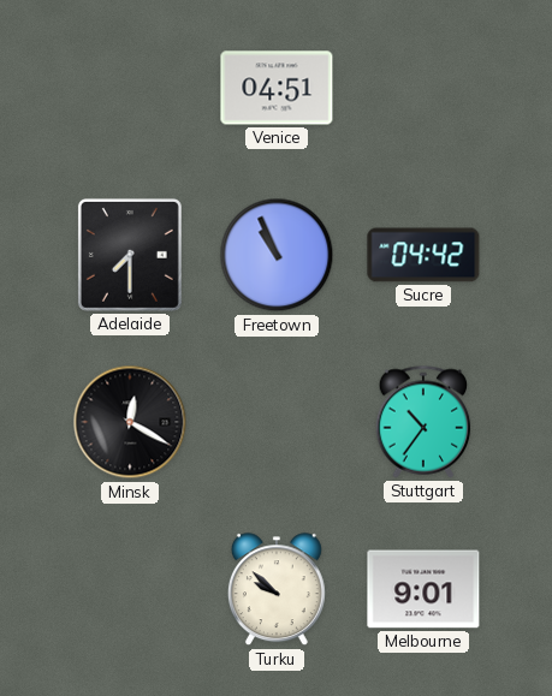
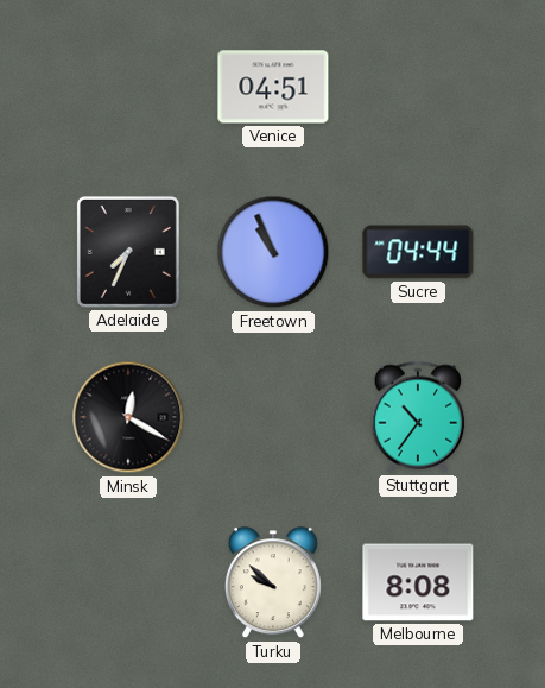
Adelaide: 7:30 -> 7:34
Sucre: 04:42 -> 04:44
Melbourne: 9:01 -> 8:08
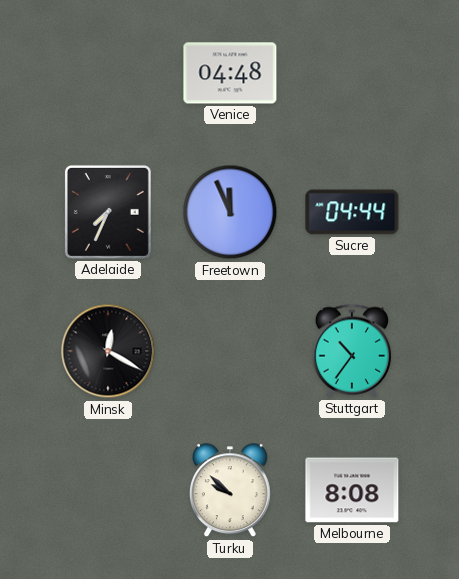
Venice: 04:51 -> 04:48
Freetown: 10:56 -> 11:56
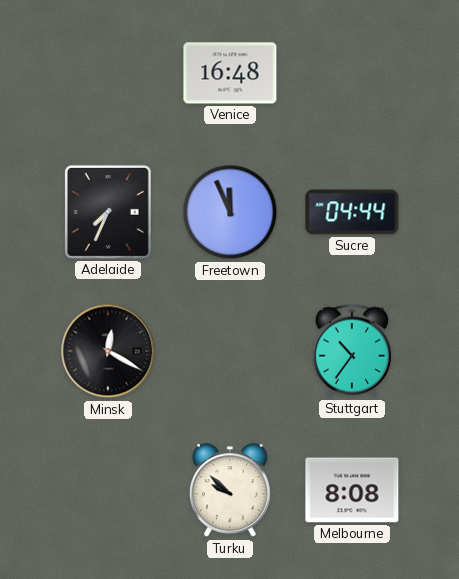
Venice: 04:48 -> 16:48
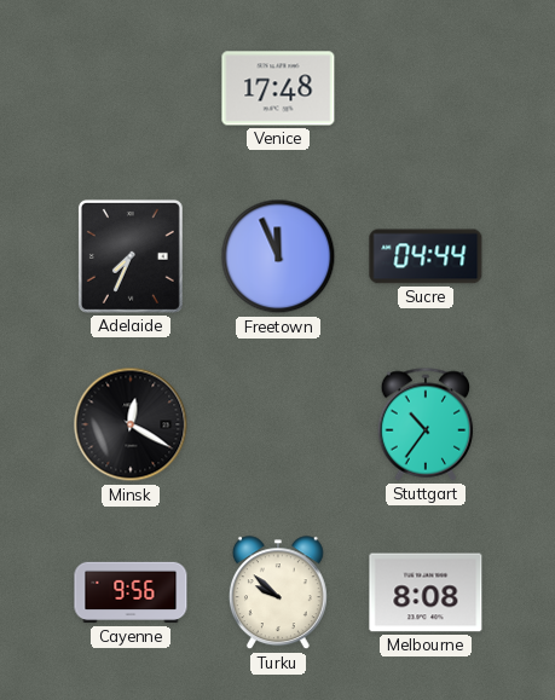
Venice: 16:48 -> 17:48
Cayenne: none -> 9:56
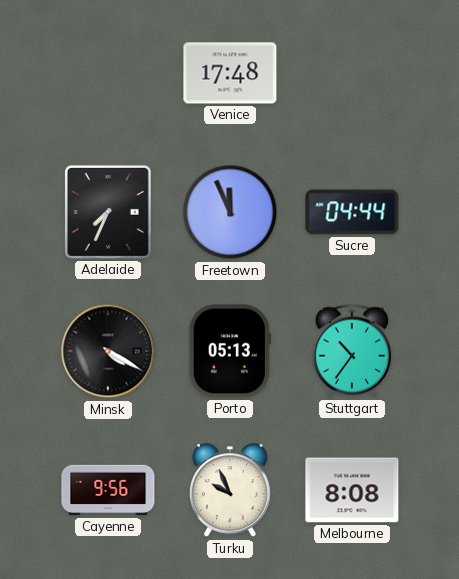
Minsk: 12:20 -> 4:20
Porto: none -> 05:13
Turku: 9:52 -> 9:56
